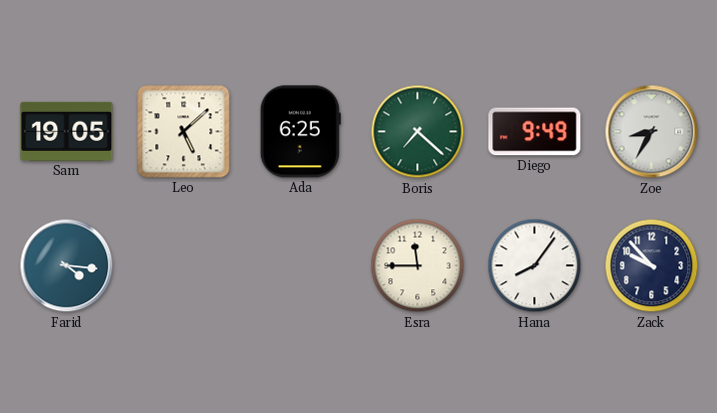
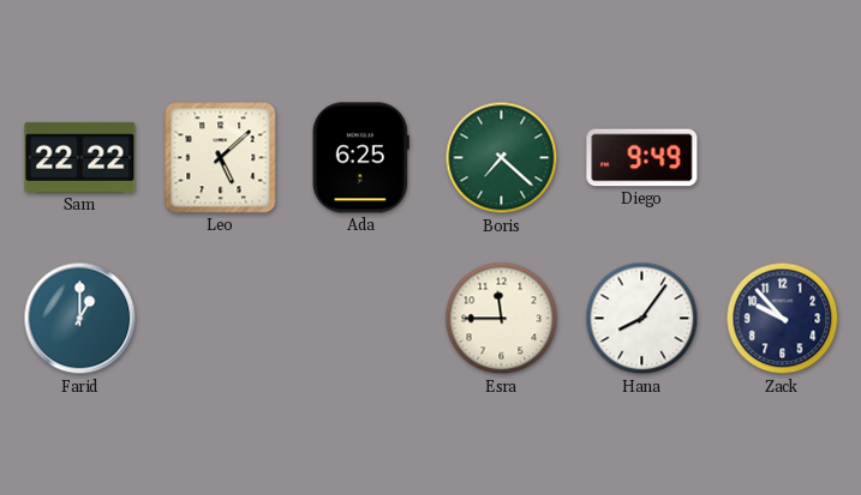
Sam: 19:05 -> 22:22
Zoe: 8:35 -> none
Farid: 4:16 -> 1:00
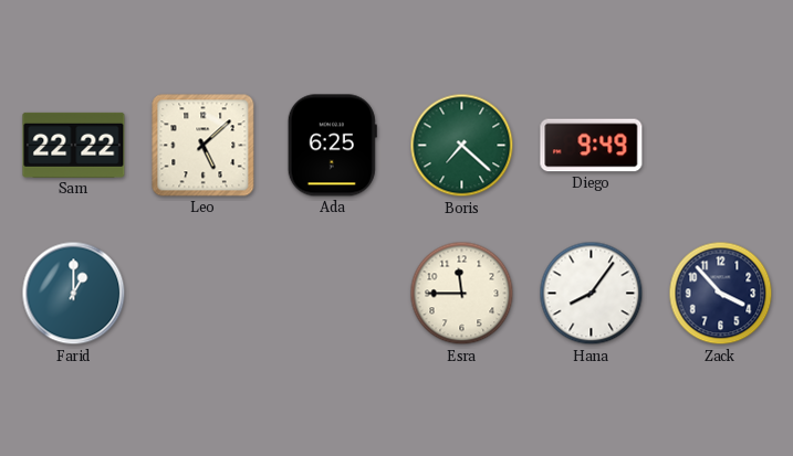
Zack: 9:53 -> 3:53
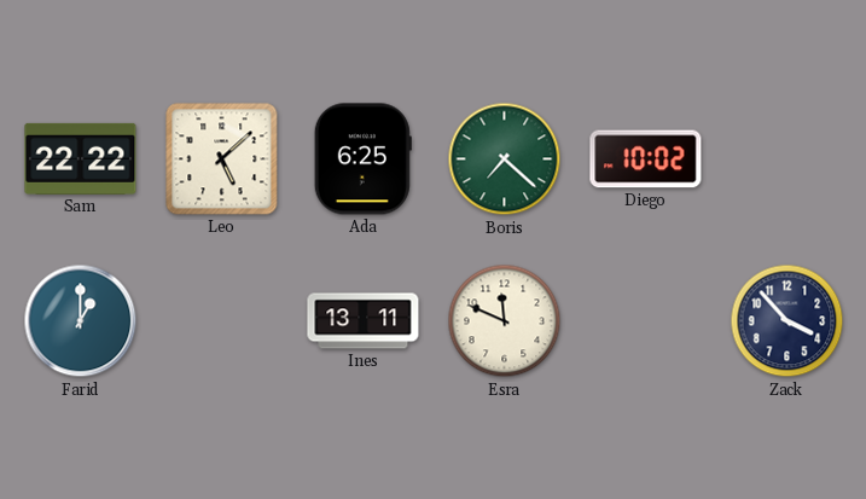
Diego: 9:49 -> 10:02
Ines: none -> 13:11
Esra: 11:45 -> 11:49
Hana: 8:06 -> none
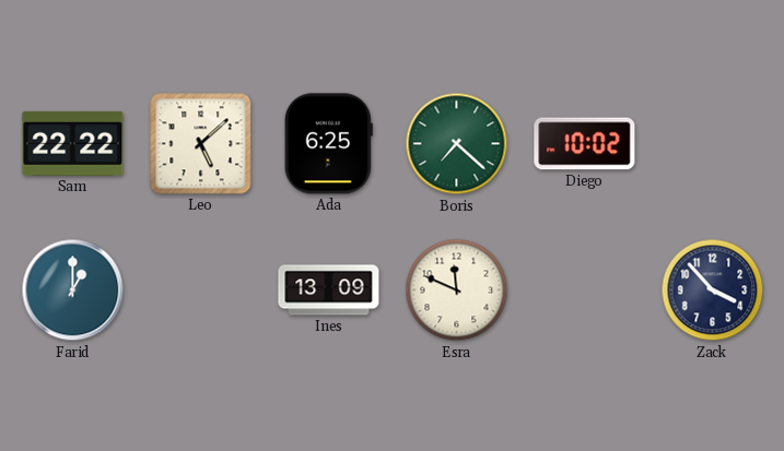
Ines: 13:11 -> 13:09
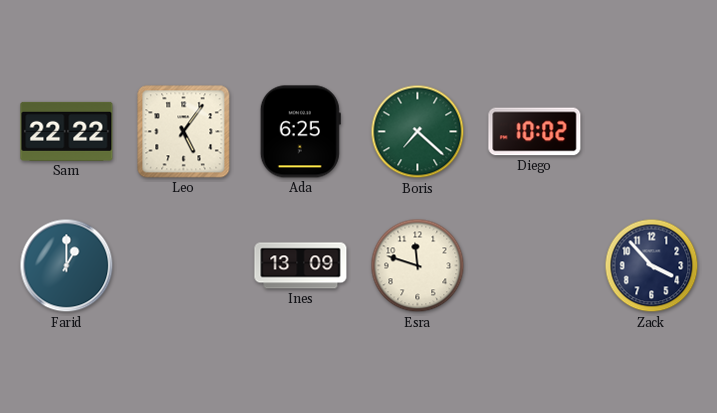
Leo: 5:08 -> 5:06
Esra: 11:49 -> 11:48
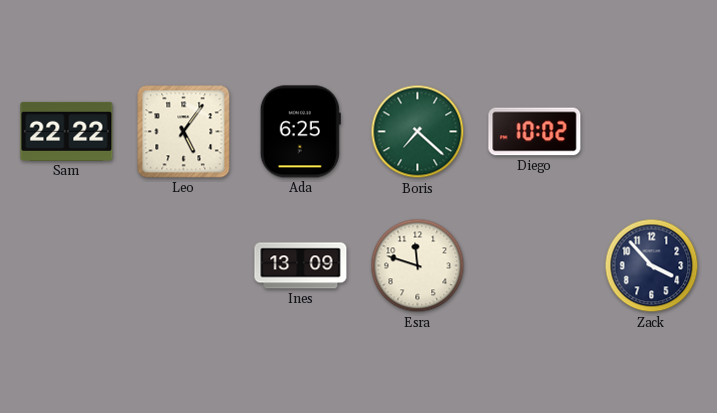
Farid: 1:00 -> none
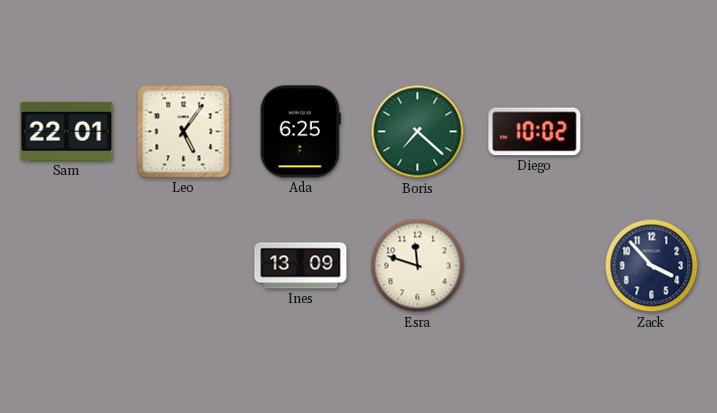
Sam: 22:22 -> 22:01
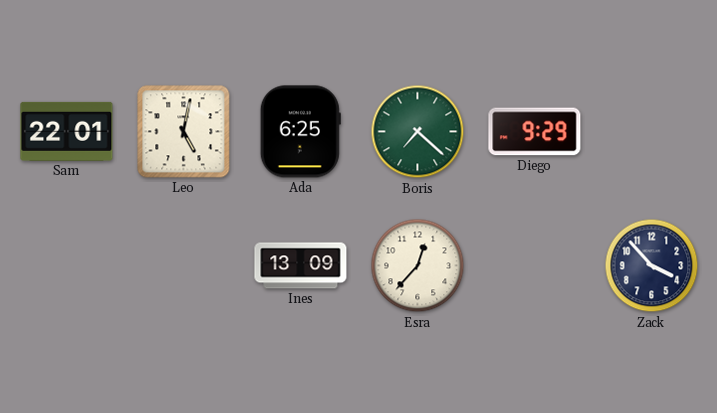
Leo: 5:06 -> 5:02
Diego: 10:02 -> 9:29
Esra: 11:48 -> 12:37
